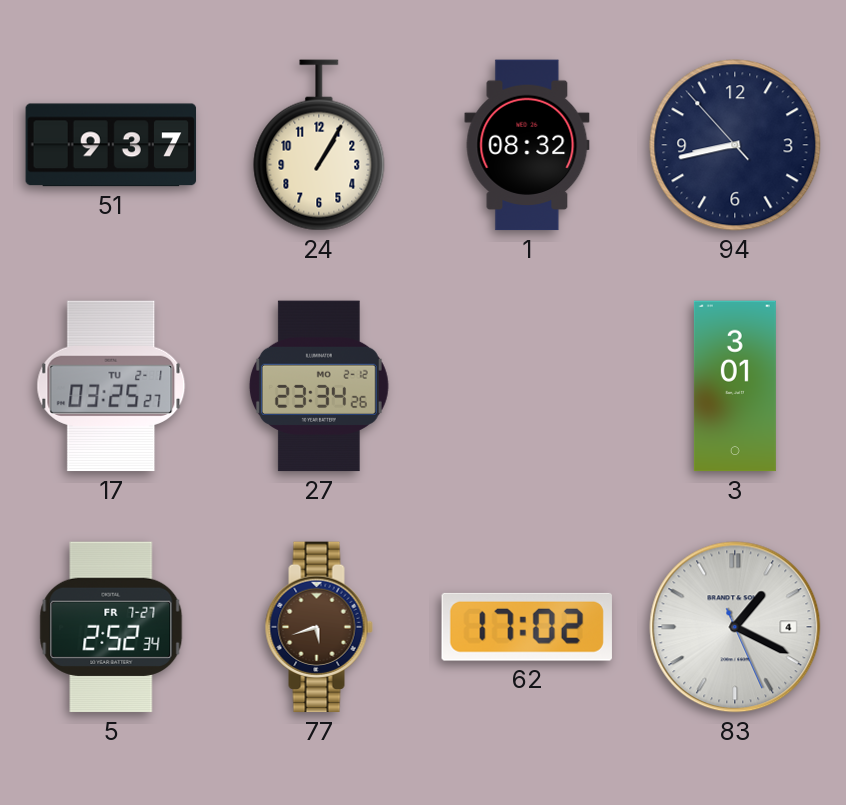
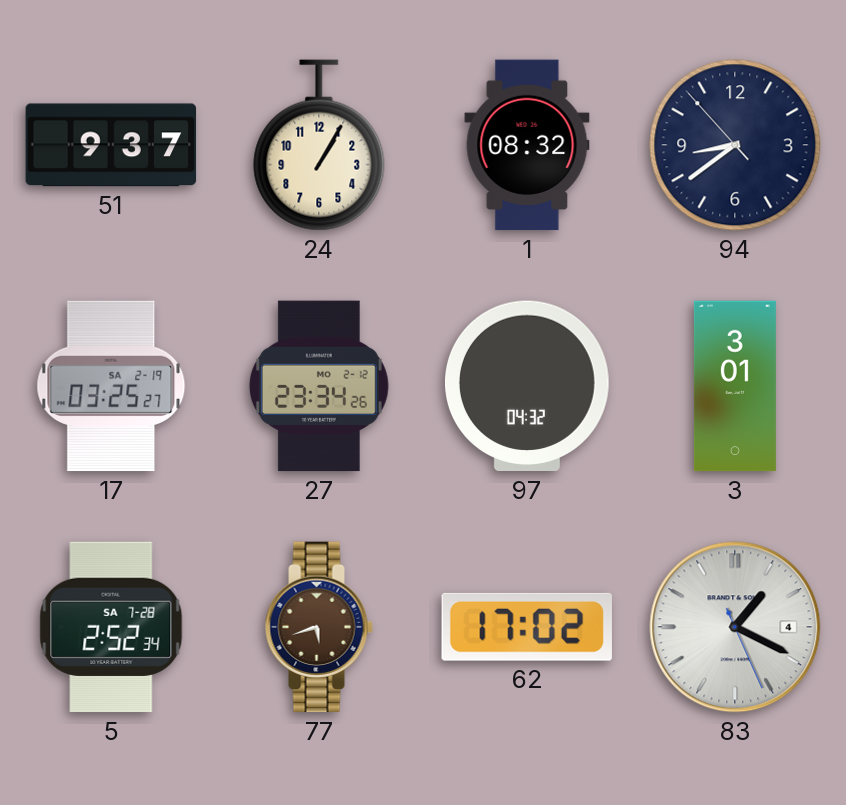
94: 8:42 -> 8:38
17 date: TU 2-1 -> SA 2-19
97: none -> 04:32
5 date: FR 7-27 -> SA 7-28
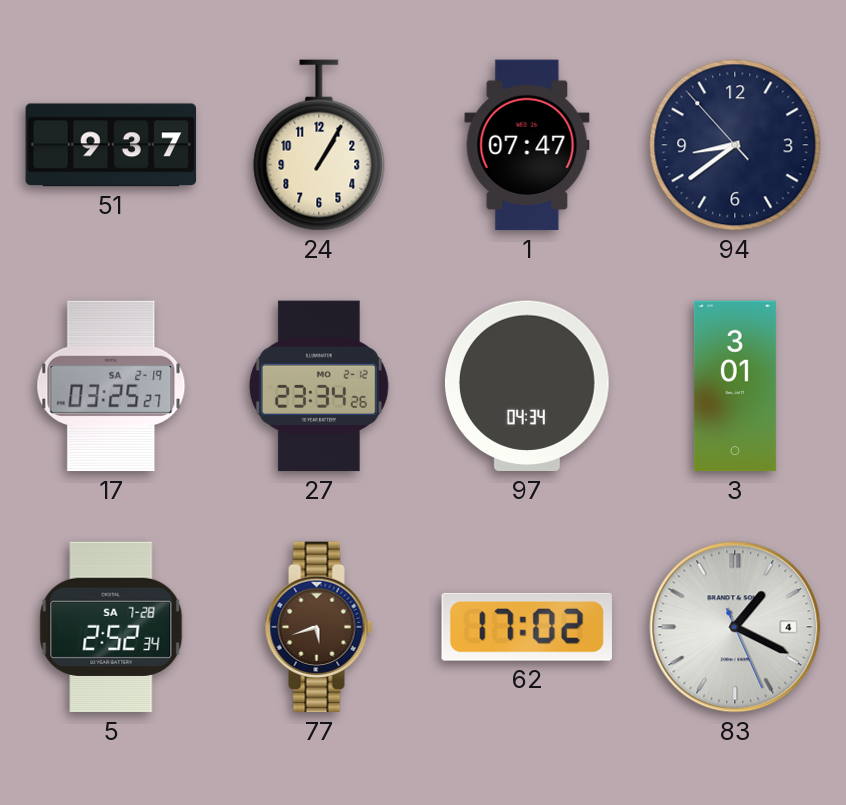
1: 08:32 -> 07:47
97: 04:32 -> 04:34
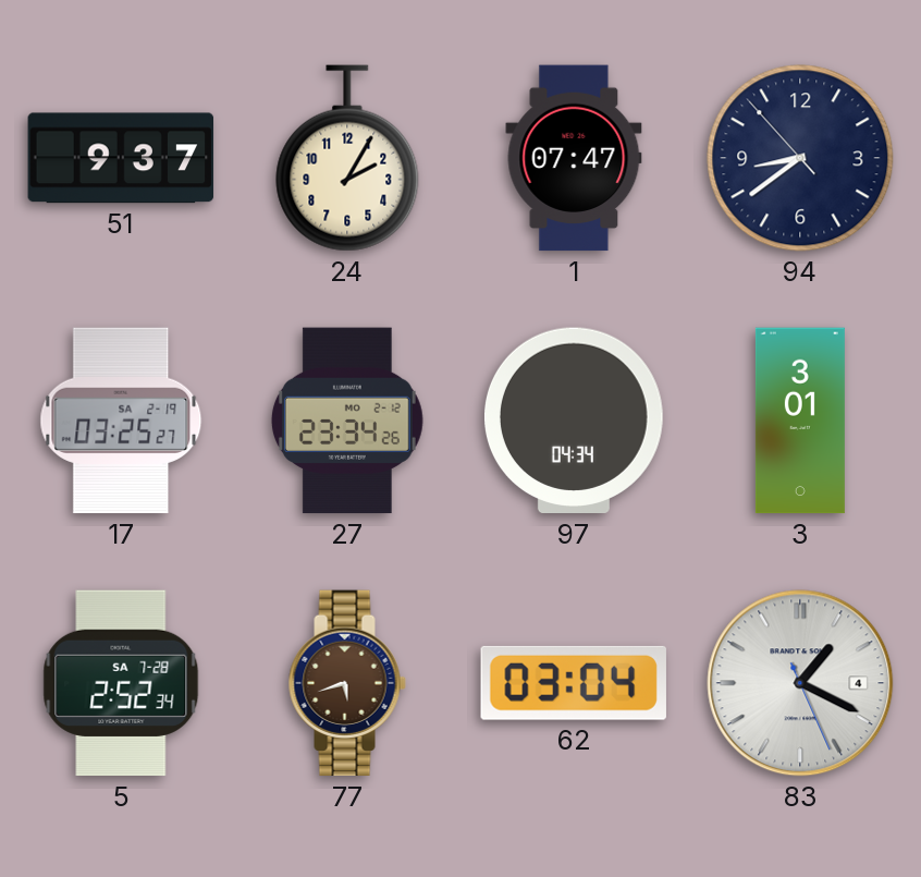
24: 1:05 -> 2:05
62: 17:02 -> 03:04
